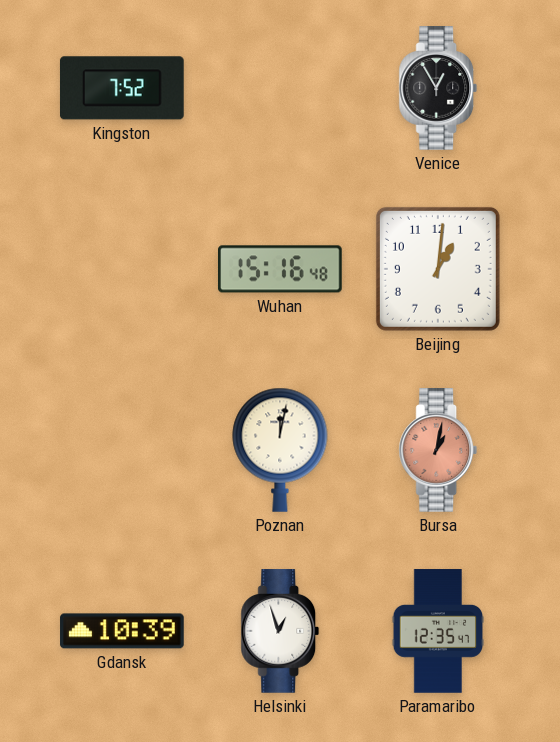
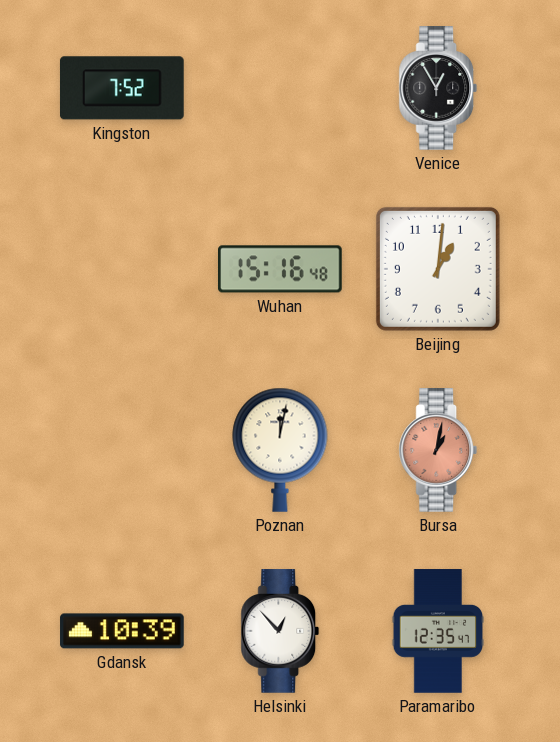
Helsinki: 12:57 -> 12:53
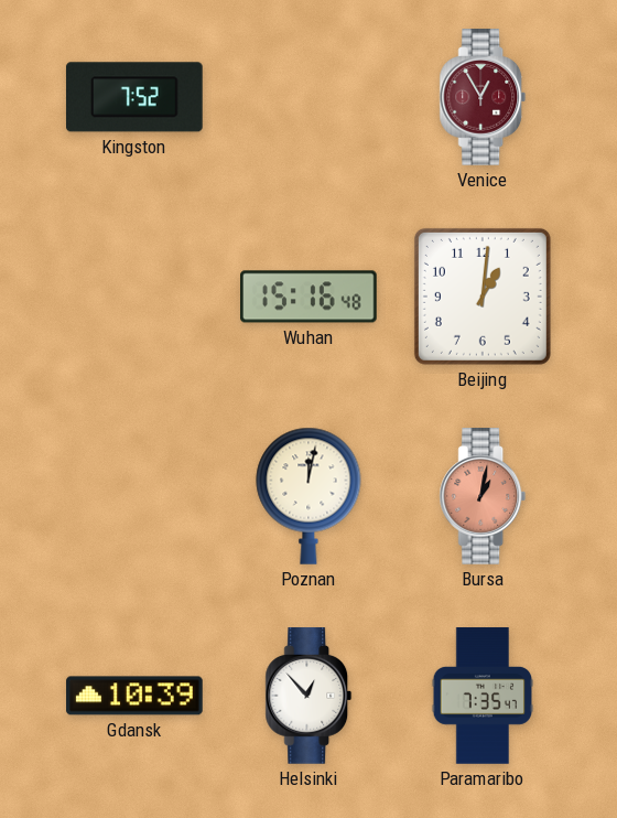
Venice dial: black -> burgundy
Paramaribo: 12:35 -> 7:35
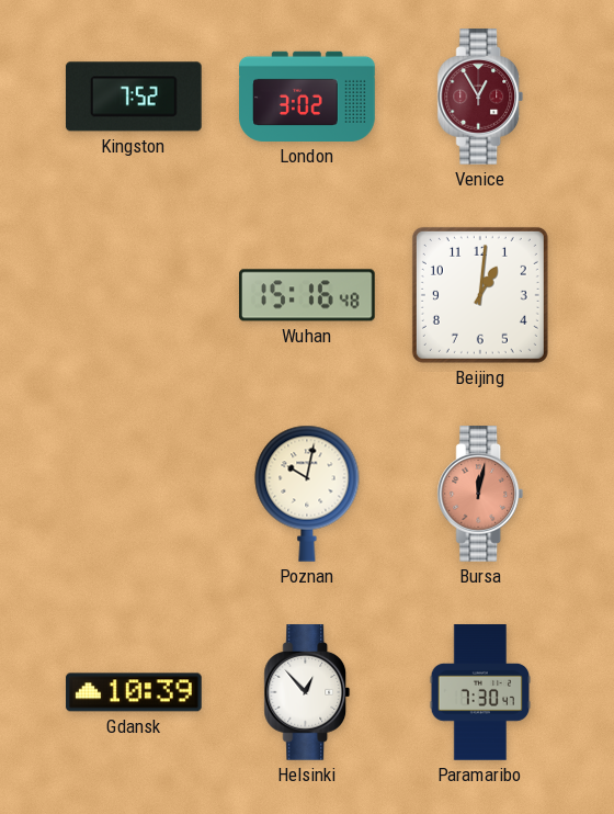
London: none -> 3:02
Poznan: 12:02 -> 10:02
Bursa: 1:02 -> 12:02
Paramaribo: 7:35 -> 7:30
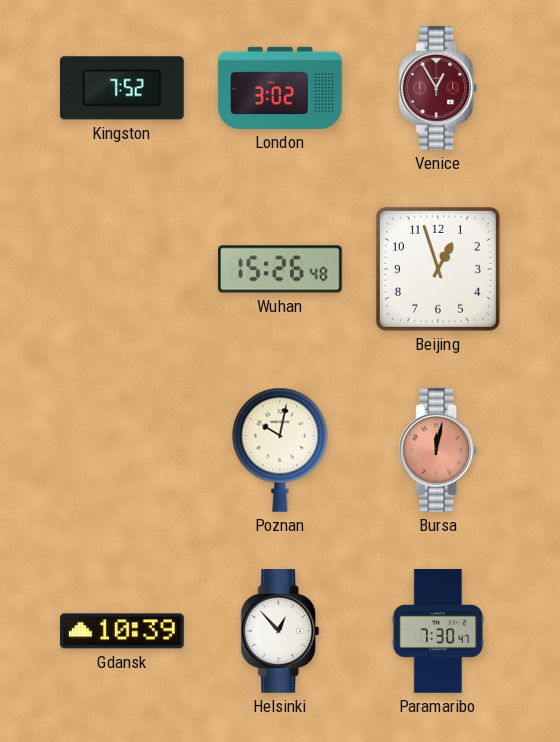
Wuhan: 15:16 -> 15:26
Beijing: 1:01 -> 12:57
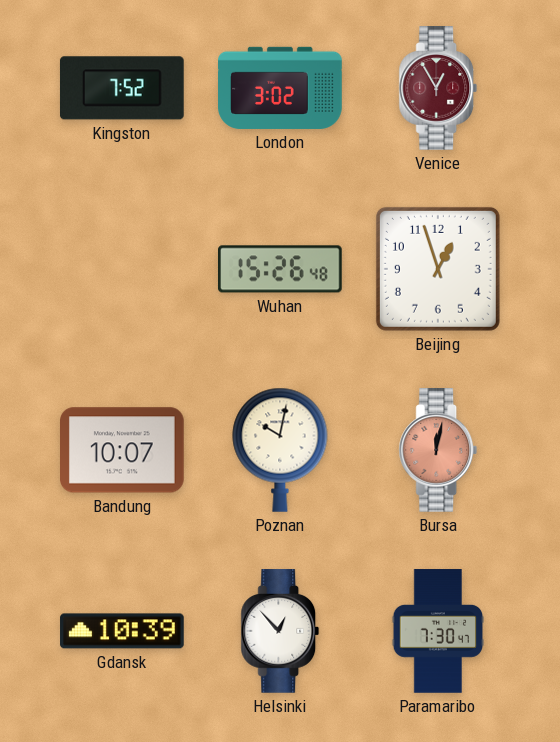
Bandung: none -> 10:07
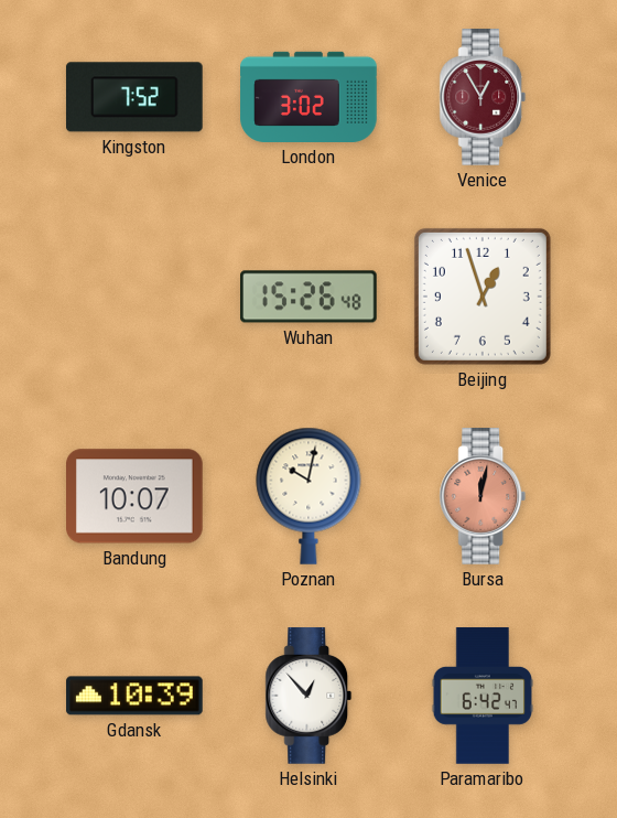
Paramaribo: 7:30 -> 6:42
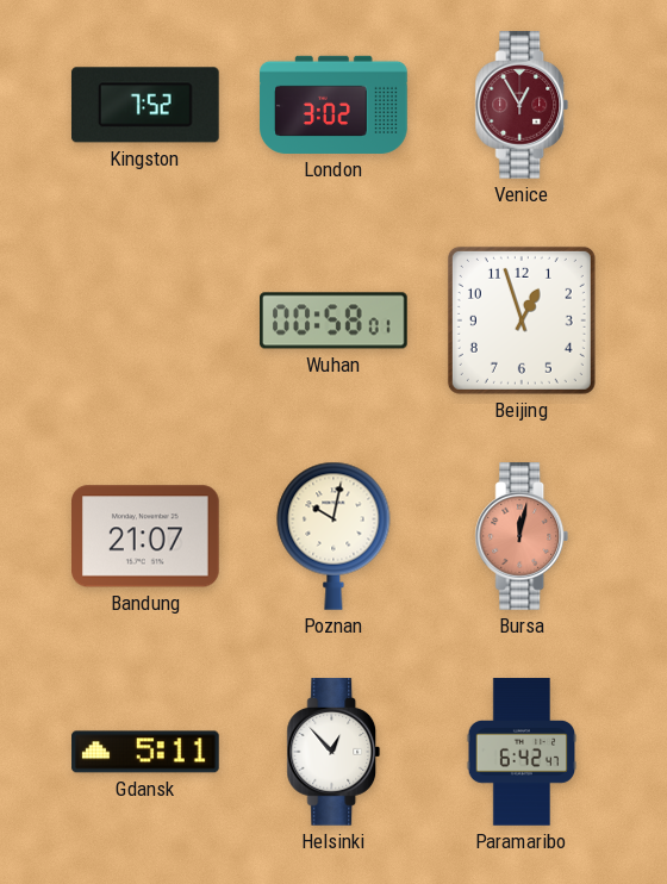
Wuhan: 15:26 -> 00:58
Bandung: 10:07 -> 21:07
Gdansk: 10:39 -> 5:11
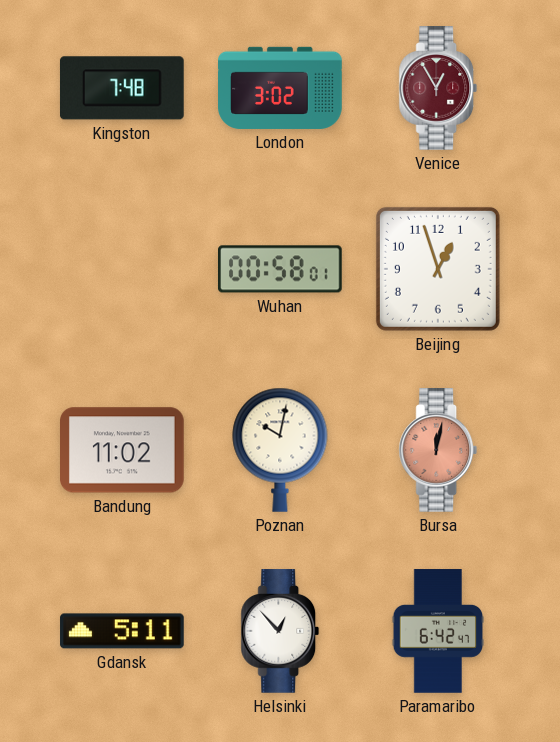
Kingston: 7:52 -> 7:48
Bandung: 21:07 -> 11:02
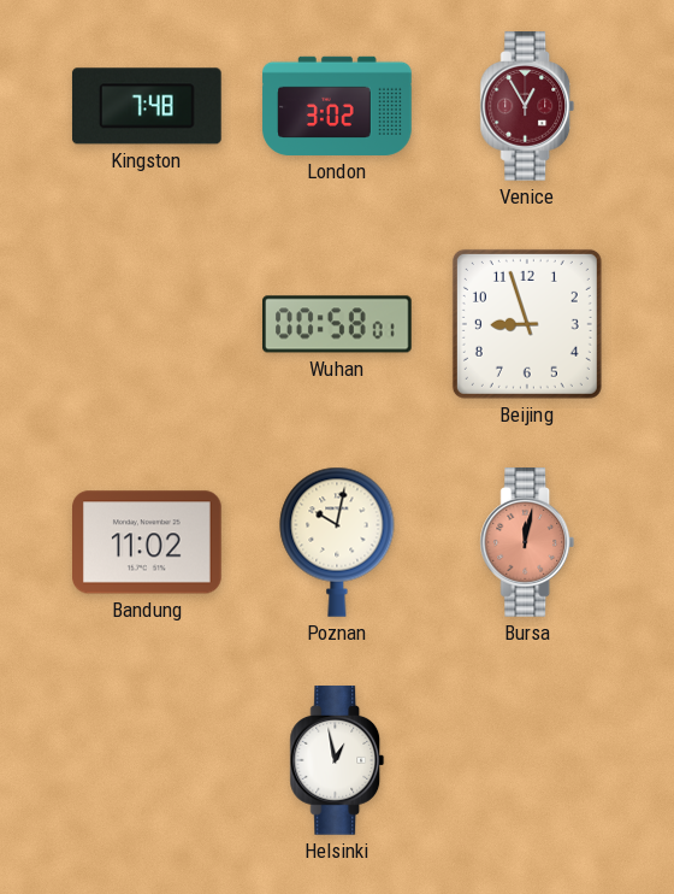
Beijing: 12:57 -> 8:57
Gdansk: 5:11 -> none
Helsinki: 12:53 -> 12:58
Paramaribo: 6:42 -> none
